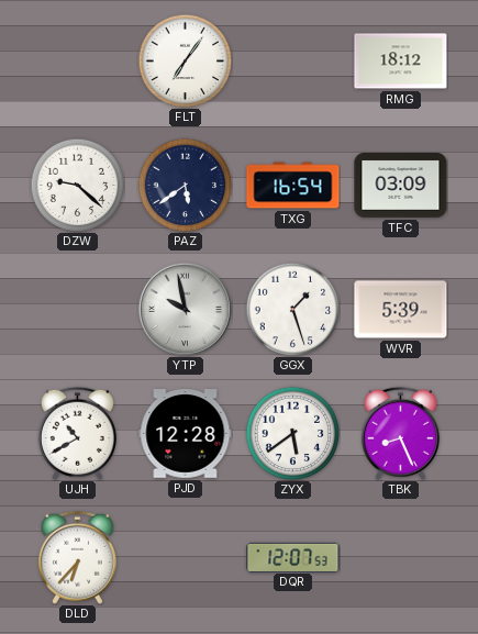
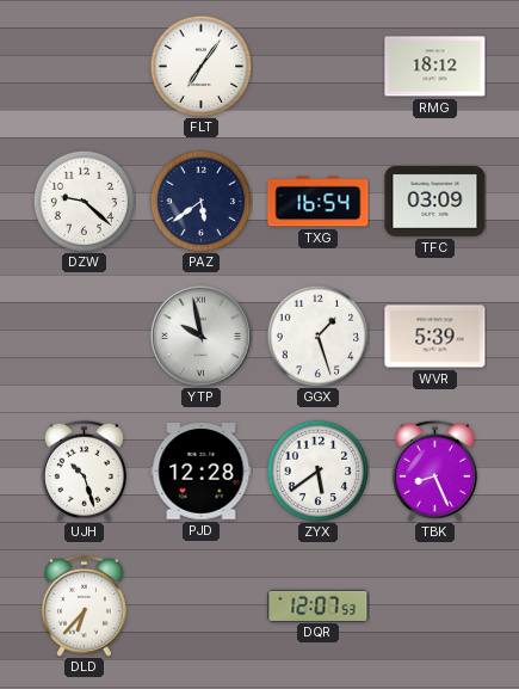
UJH: 10:40 -> 10:27
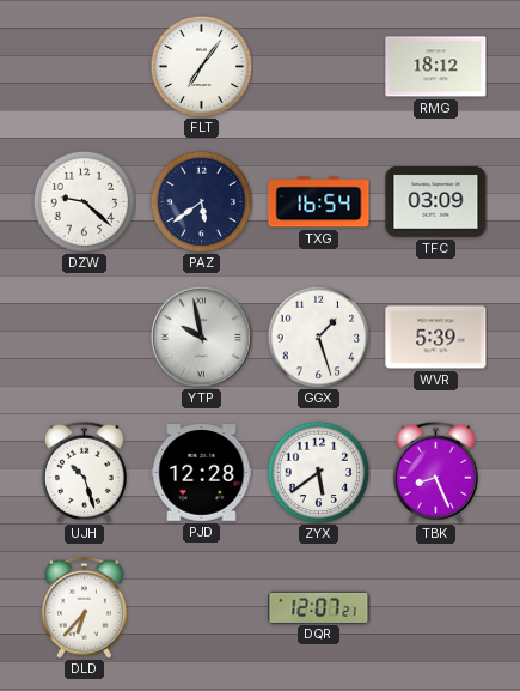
DQR: 12:07:53 -> 12:07:21
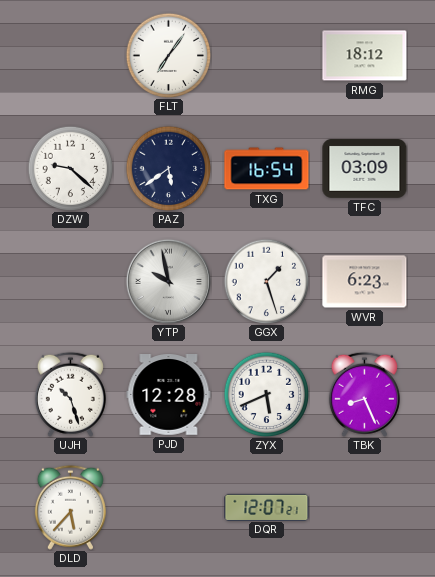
WVR: 5:39 -> 6:23
ZYX: 5:39 -> 5:41
DLD: 6:37 -> 5:37
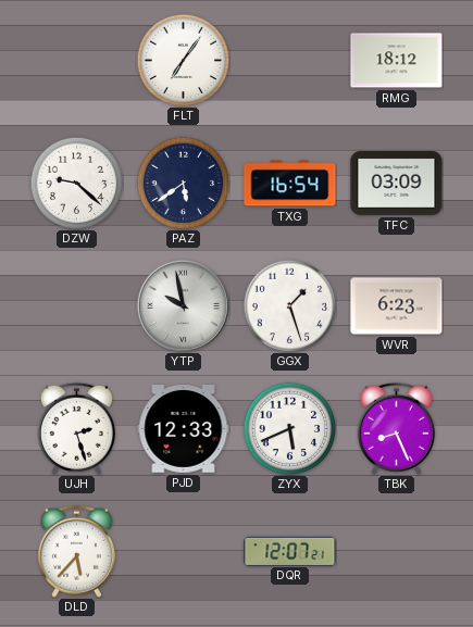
UJH: 10:27 -> 2:27
PJD: 12:28 -> 12:33
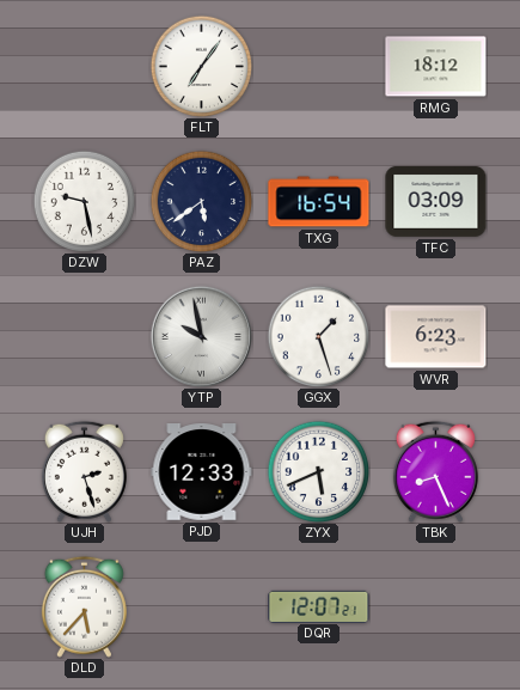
DZW: 9:22 -> 9:28
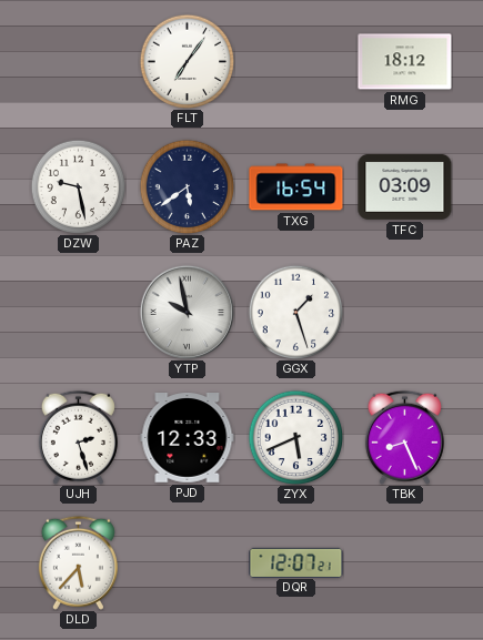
WVR: 6:23 -> none
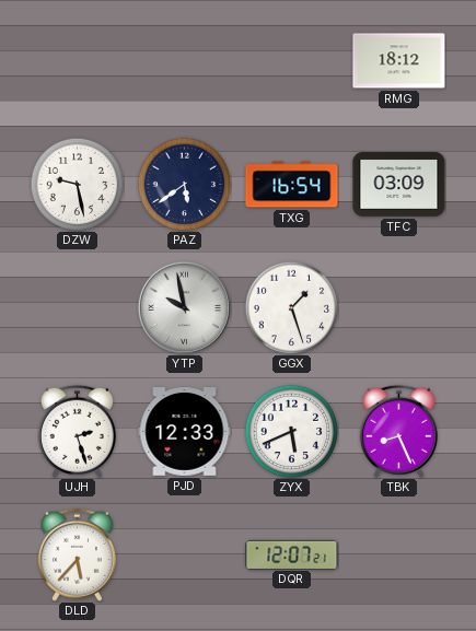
FLT: 7:06 -> none
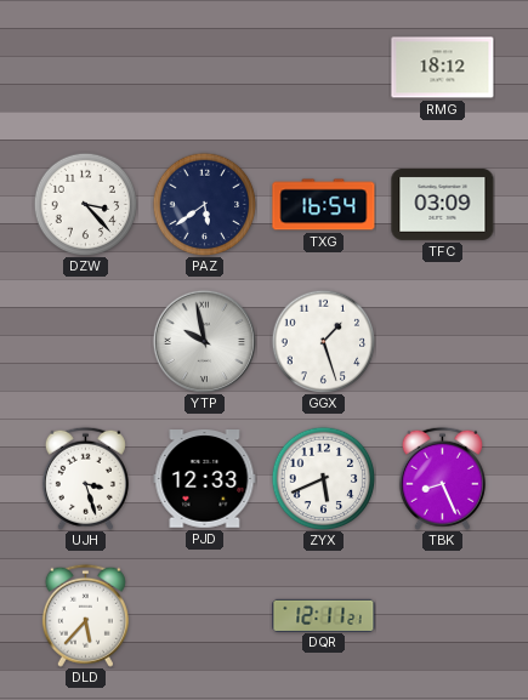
DZW: 9:28 -> 3:23
UJH: 2:27 -> 3:27
DQR: 12:07 -> 12:11
